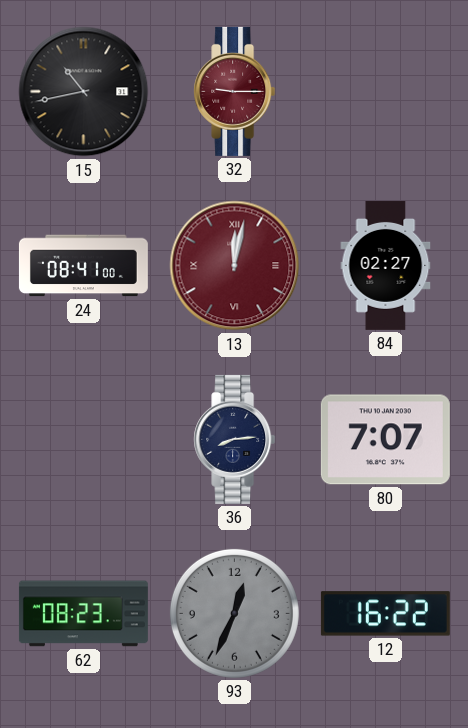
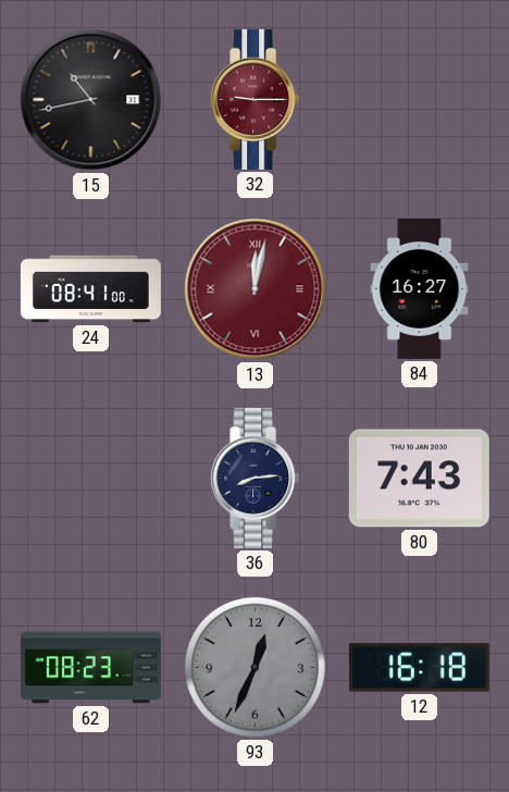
84: 02:27 -> 16:27
80: 7:07 -> 7:43
12: 16:22 -> 16:18
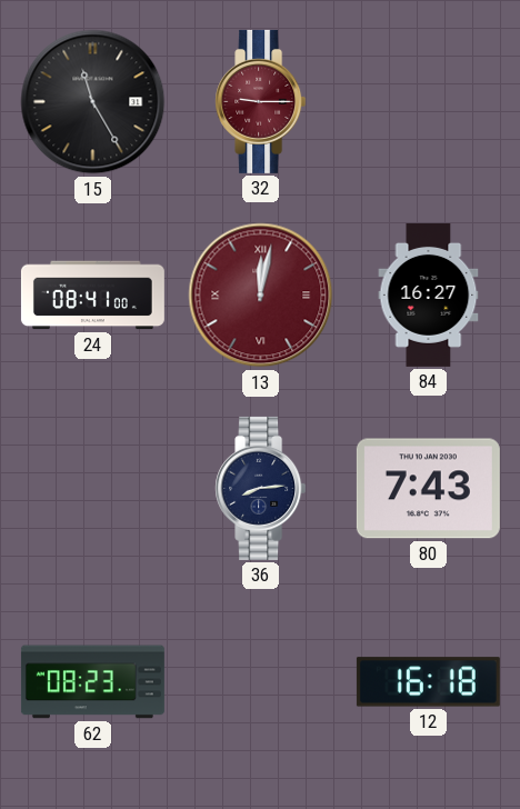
15: 10:43 -> 11:25
93: 12:34 -> none
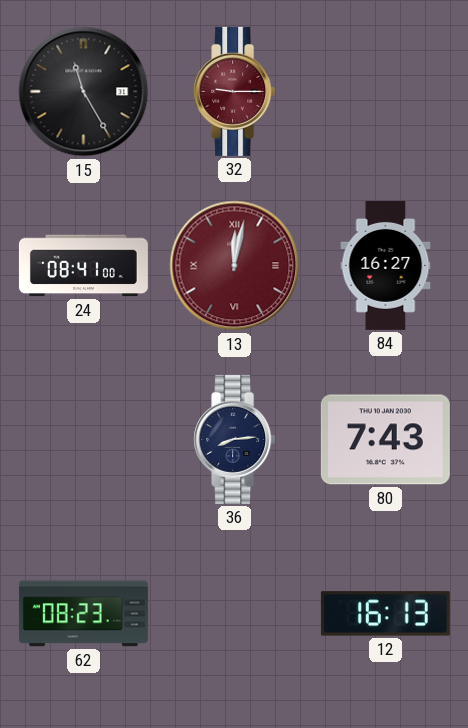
12: 16:18 -> 16:13
